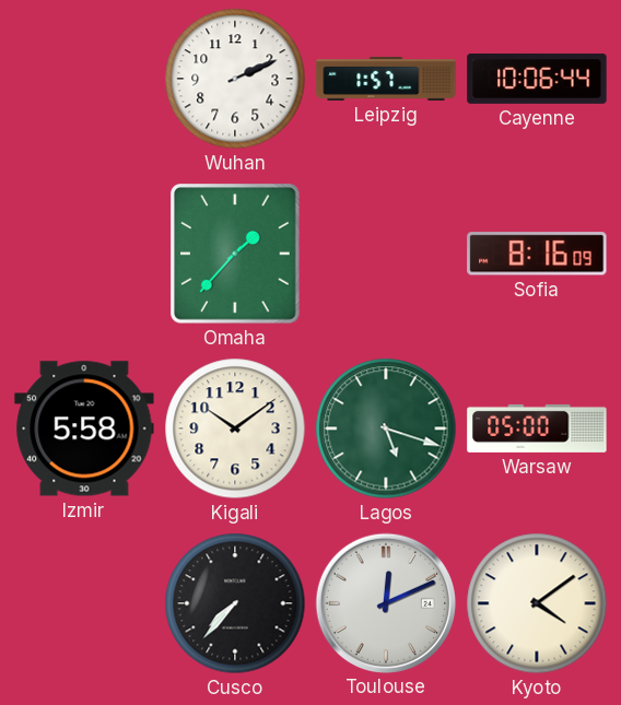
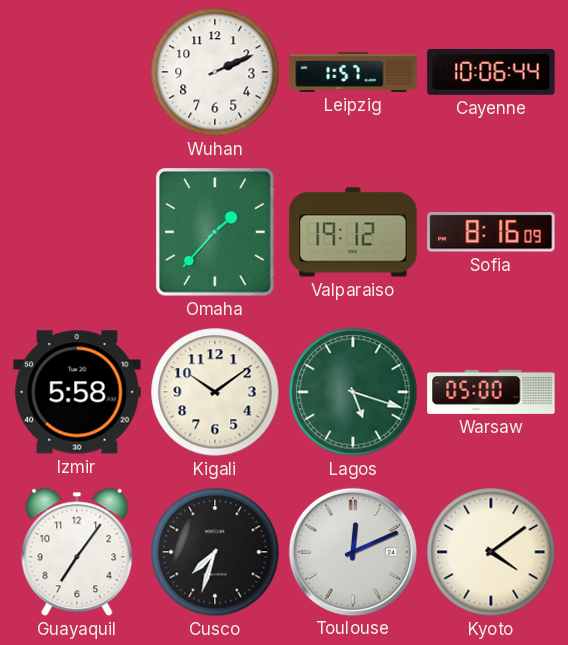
Valparaiso: none -> 19:12
Guayaquil: none -> 7:06
Cusco: 7:37 -> 7:33
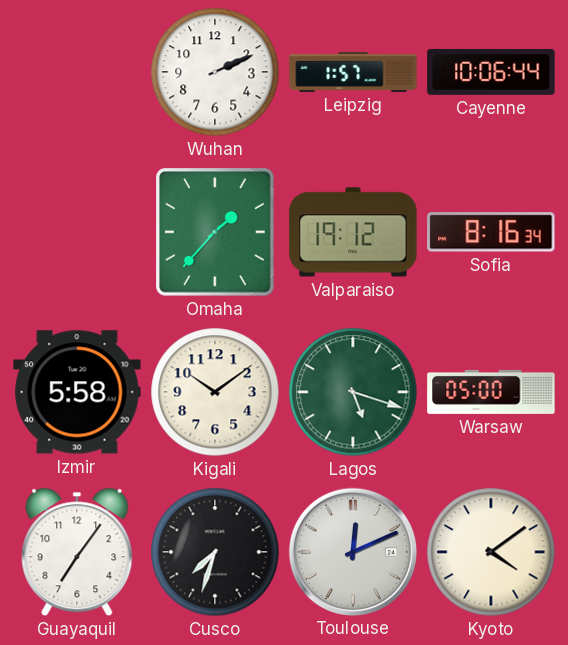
Sofia: 8:16:09 -> 8:16:34
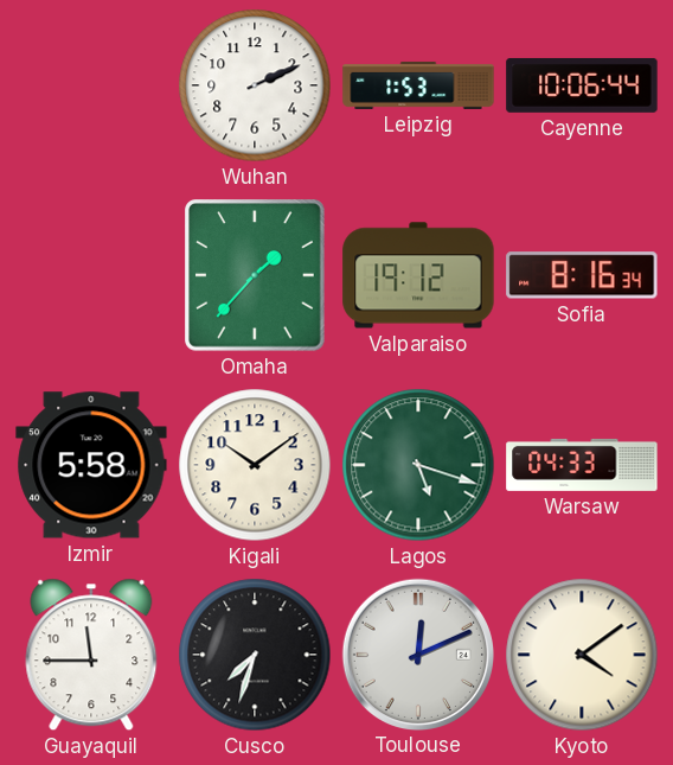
Leipzig: 1:57 -> 1:53
Warsaw: 05:00 -> 04:33
Guayaquil: 7:06 -> 11:45
